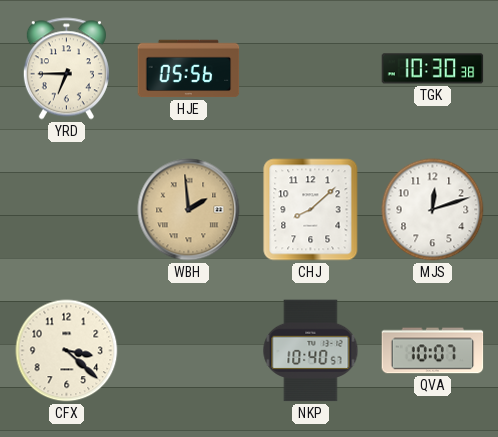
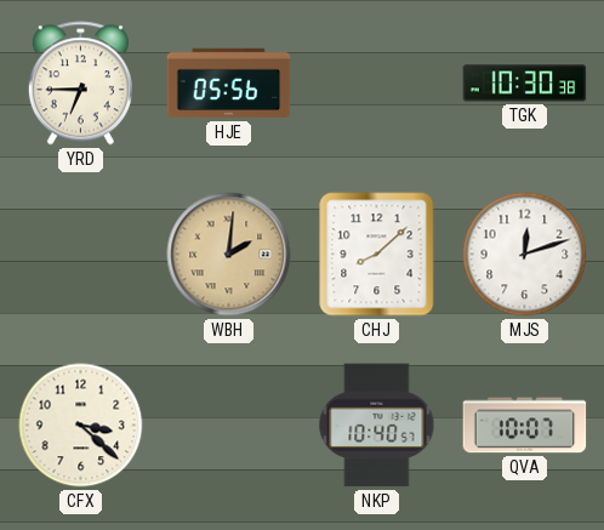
WBH: 1:59 -> 2:01
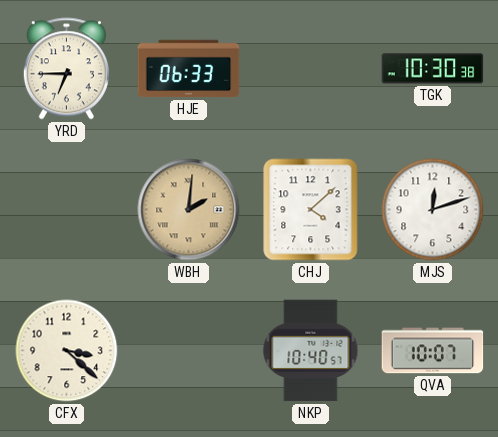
HJE: 05:56 -> 06:33
CHJ: 8:08 -> 4:08
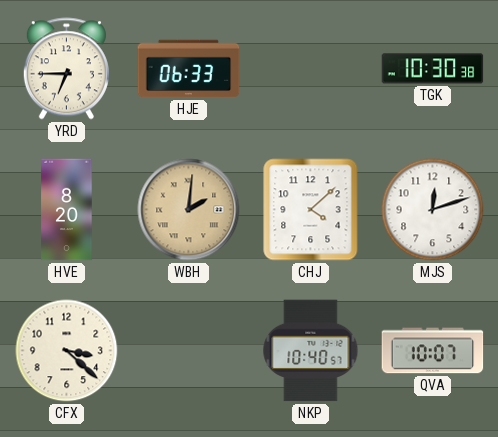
HVE: none -> 8:20
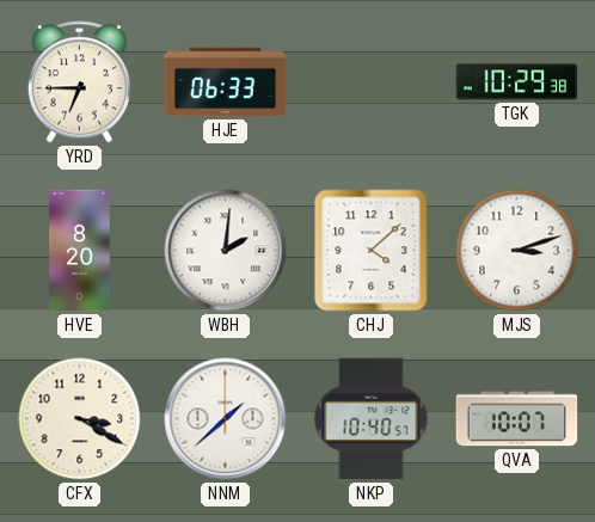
TGK: 10:30 -> 10:29
WBH dial: champagne -> white
MJS: 12:12 -> 3:12
CFX: 3:22 -> 3:20
NNM: none -> 1:38
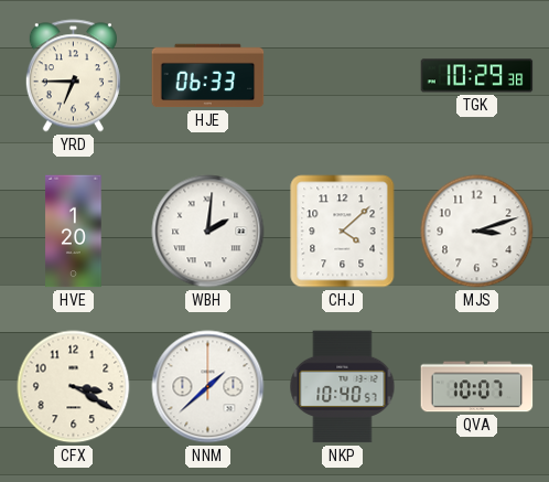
HVE: 8:20 -> 1:20
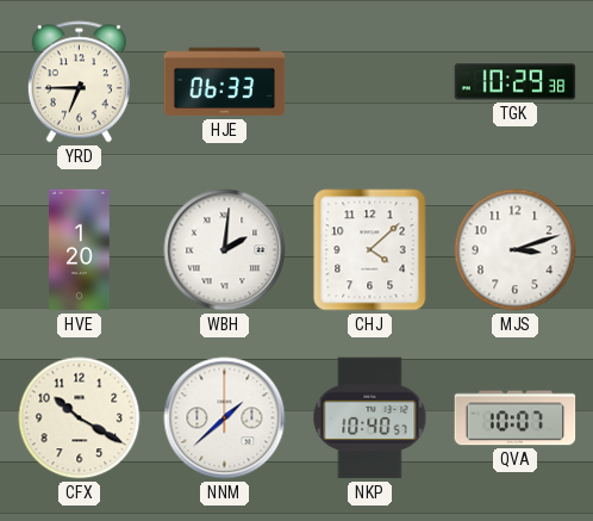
CFX: 3:20 -> 10:20
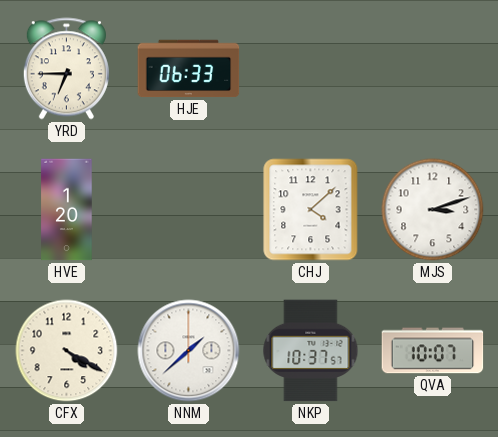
TGK: 10:29 -> none
WBH: 2:01 -> none
CFX: 10:20 -> 4:20
NKP: 10:40 -> 10:37
